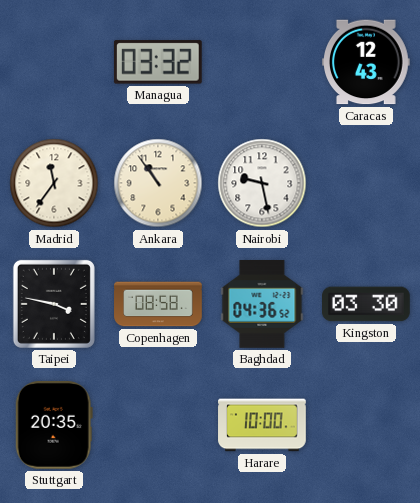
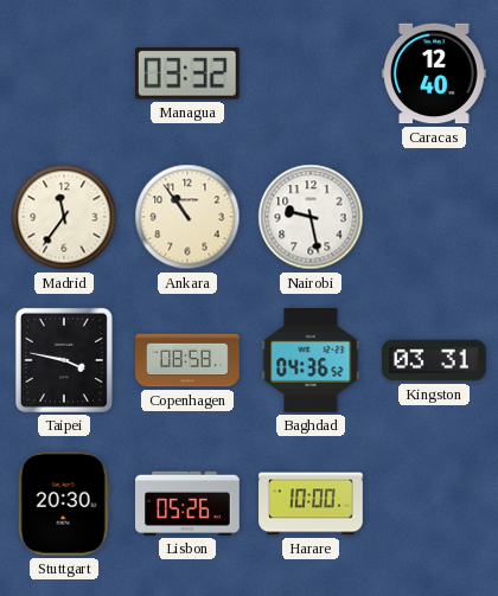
Caracas: 12:43 -> 12:40
Kingston: 03:30 -> 03:31
Stuttgart: 20:35 -> 20:30
Lisbon: none -> 05:26
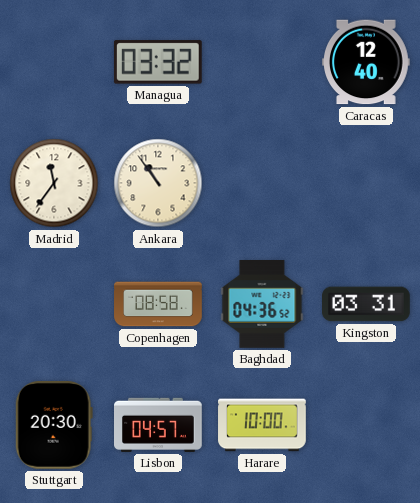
Nairobi: 9:28 -> none
Taipei: 3:47 -> none
Lisbon: 05:26 -> 04:57
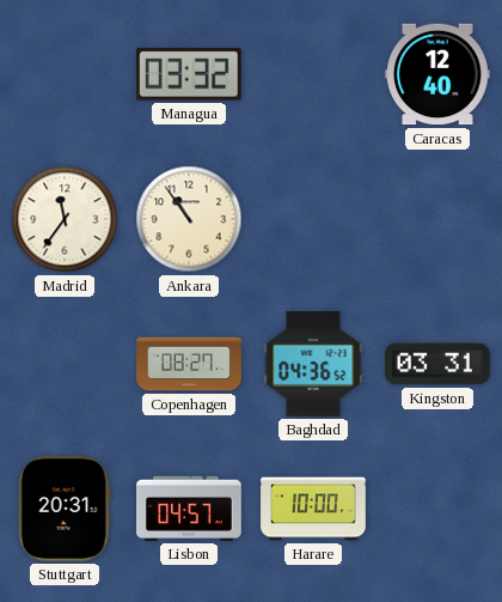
Copenhagen: 08:58 -> 08:27
Stuttgart: 20:30 -> 20:31
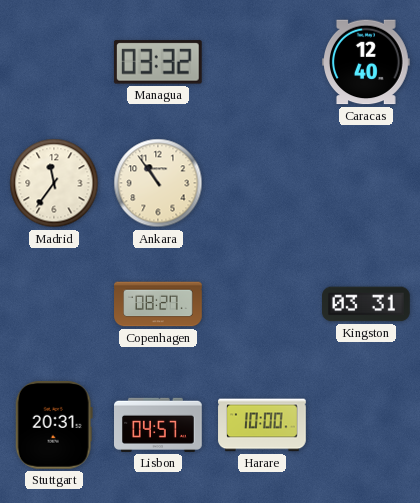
Baghdad: 04:36 -> none
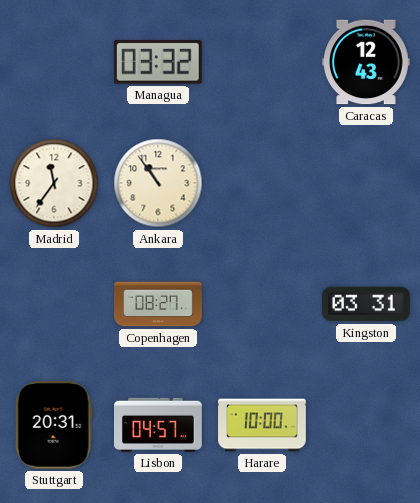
Caracas: 12:40 -> 12:43
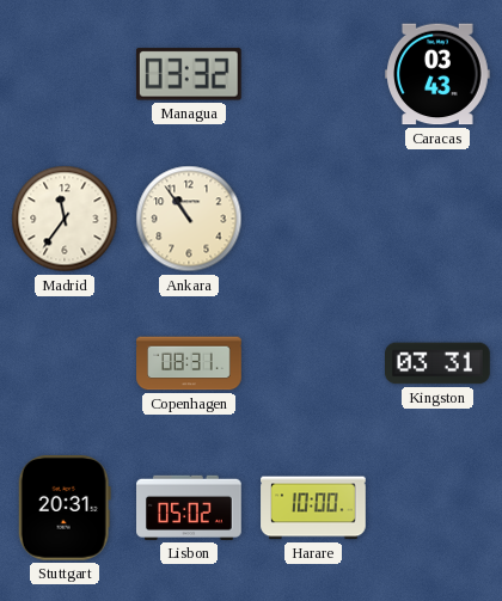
Caracas: 12:43 -> 03:43
Copenhagen: 08:27 -> 08:31
Lisbon: 04:57 -> 05:02
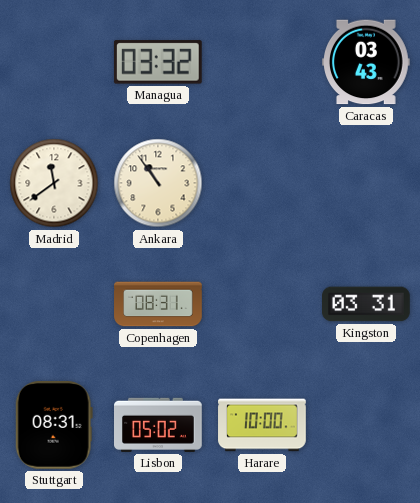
Madrid: 11:36 -> 11:39
Stuttgart: 20:31 -> 08:31
